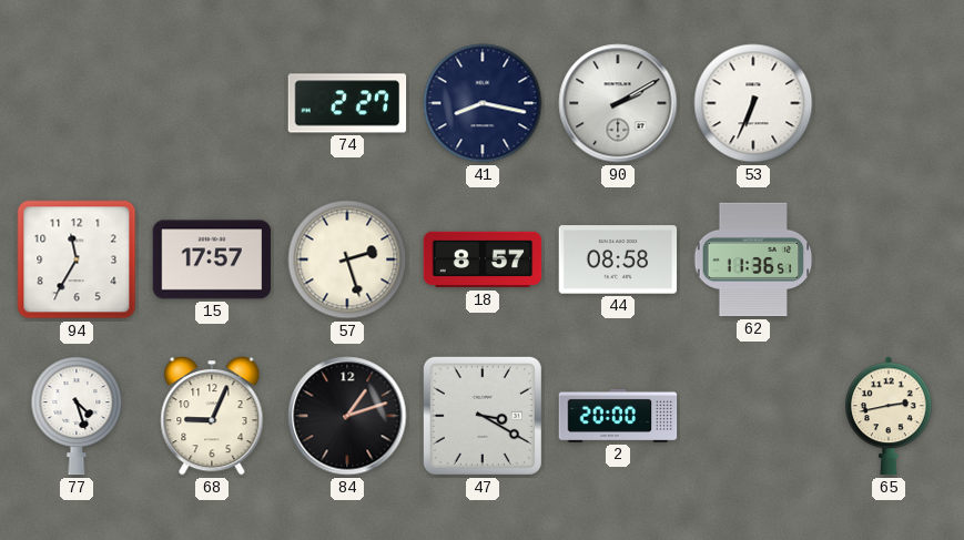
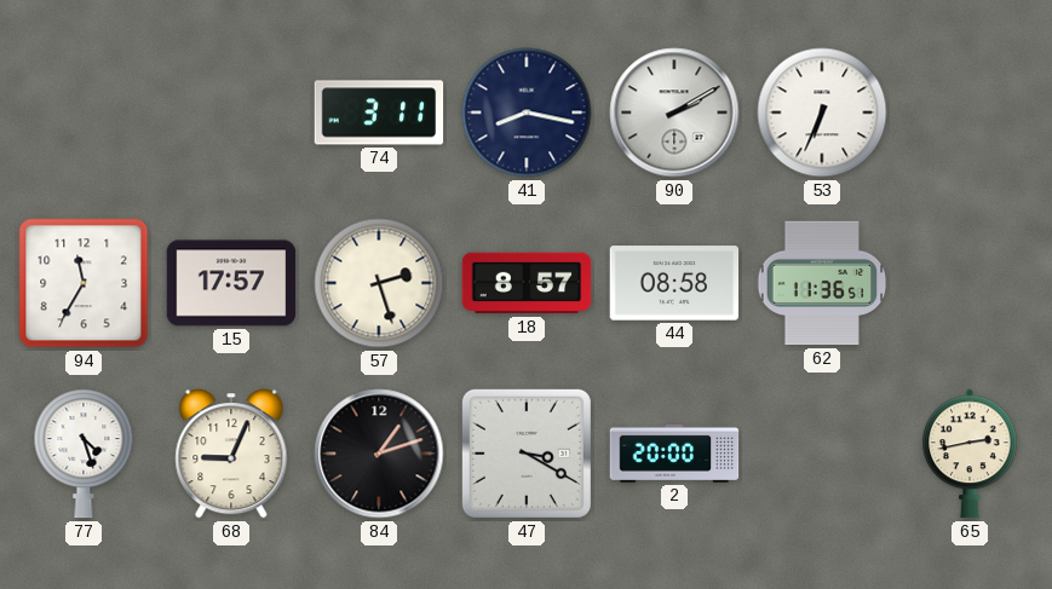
74: 2:27 -> 3:11
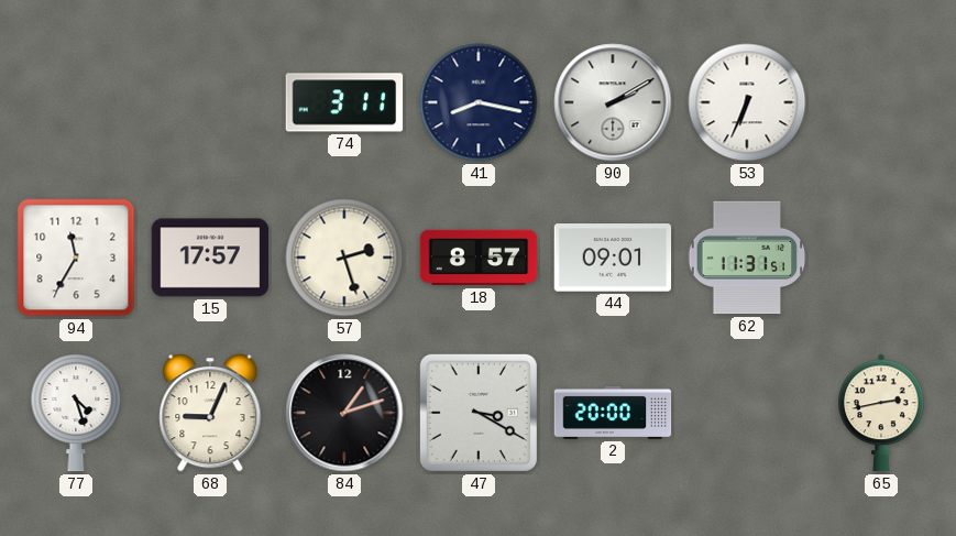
44: 08:58 -> 09:01
62: 11:36 -> 11:31
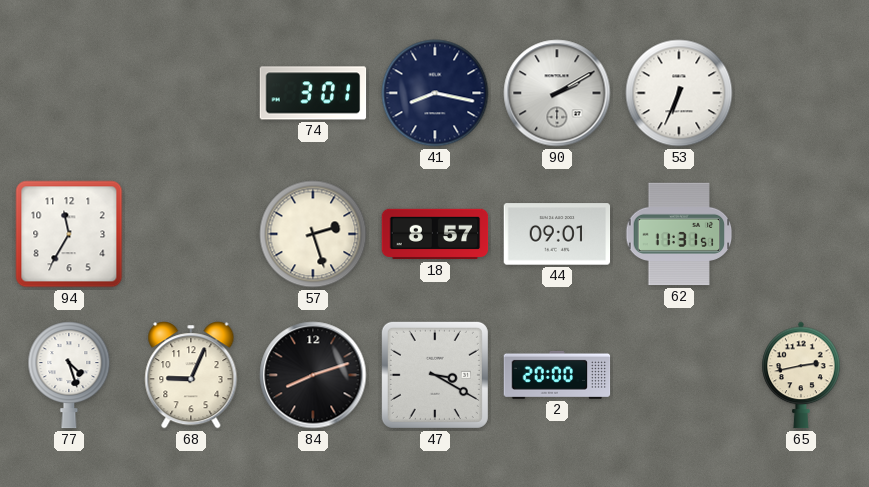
74: 3:11 -> 3:01
15: 17:57 -> none
84: 1:12 -> 8:12
